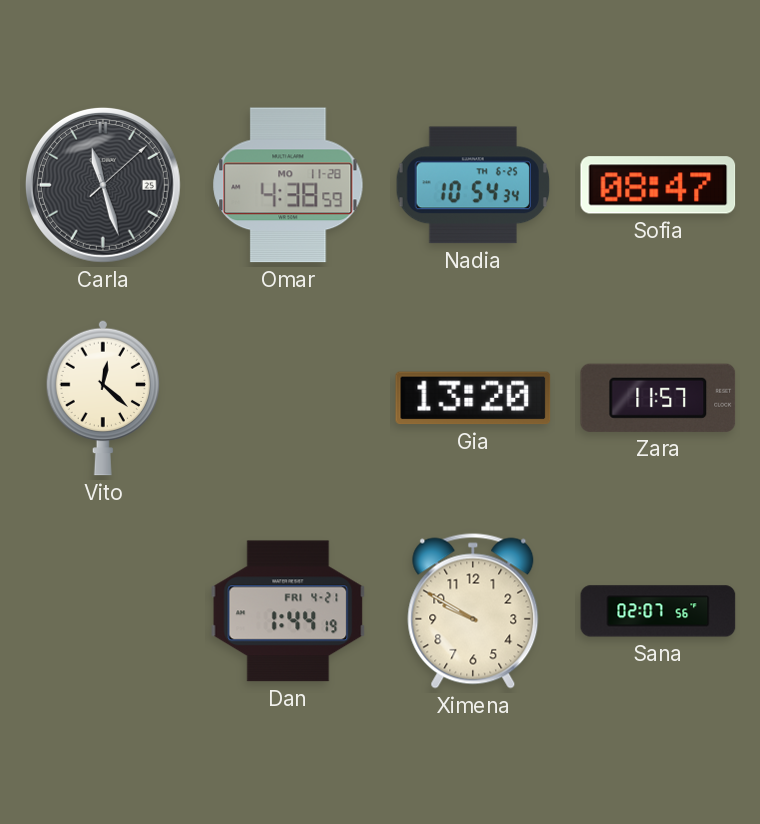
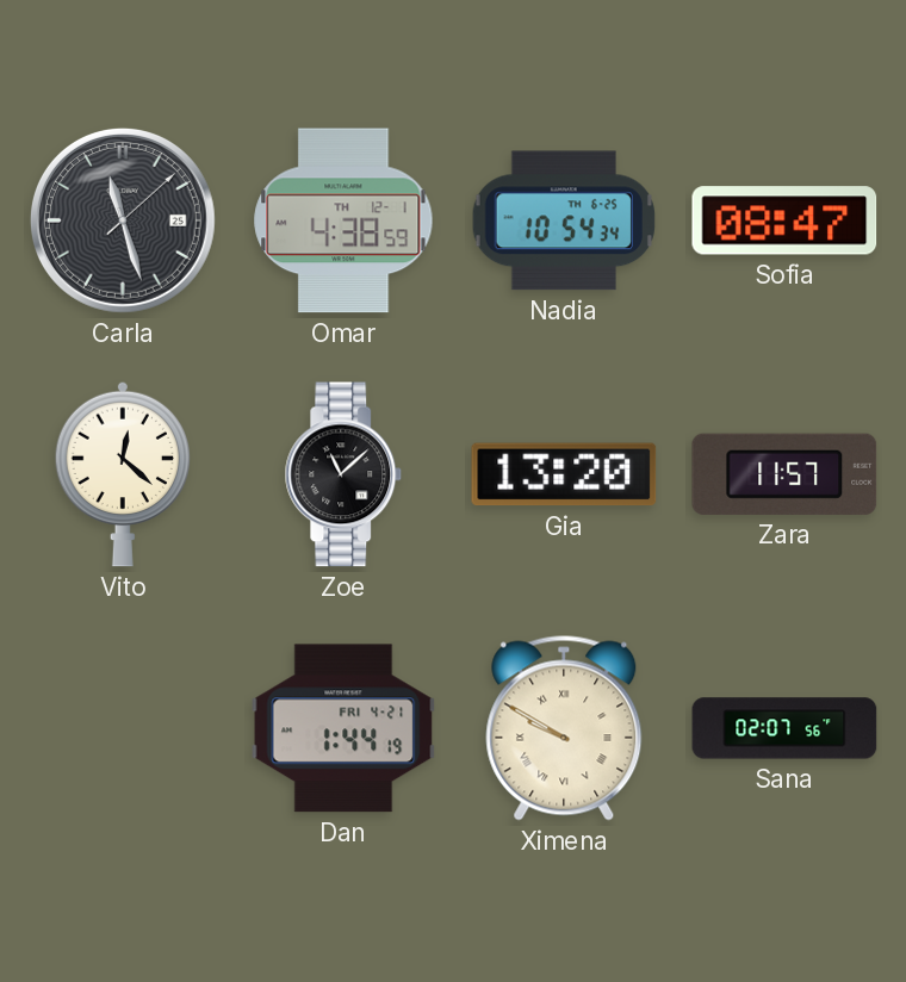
Omar date: MO 11-28 -> TH 12-1
Zoe: none -> 11:08
Ximena numerals: Arabic -> Roman
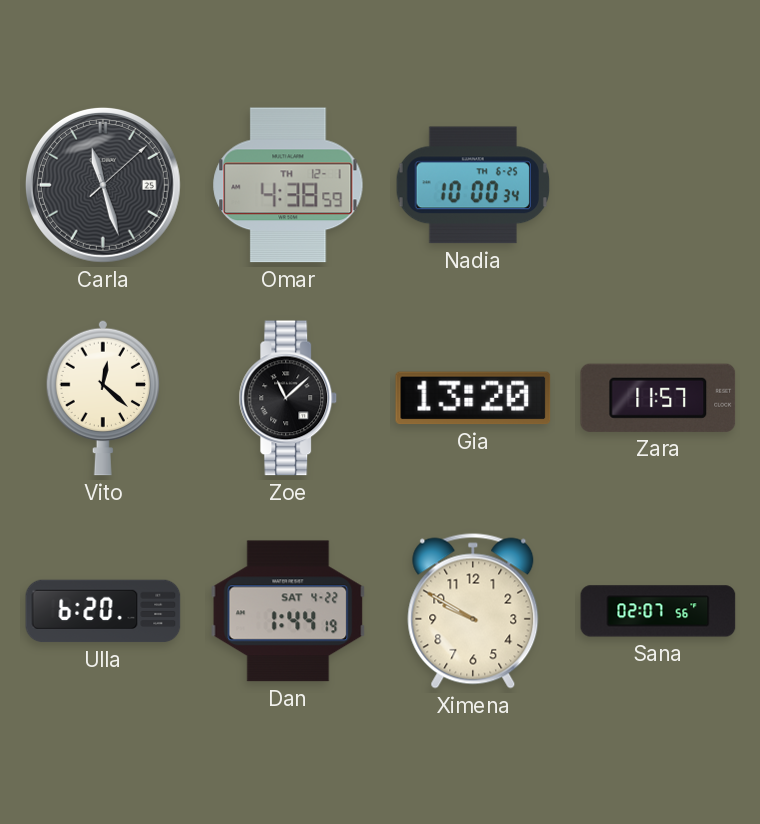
Nadia: 10:54 -> 10:00
Sofia: 08:47 -> none
Ulla: none -> 6:20
Dan date: FRI 4-21 -> SAT 4-22
Ximena numerals: Roman -> Arabic
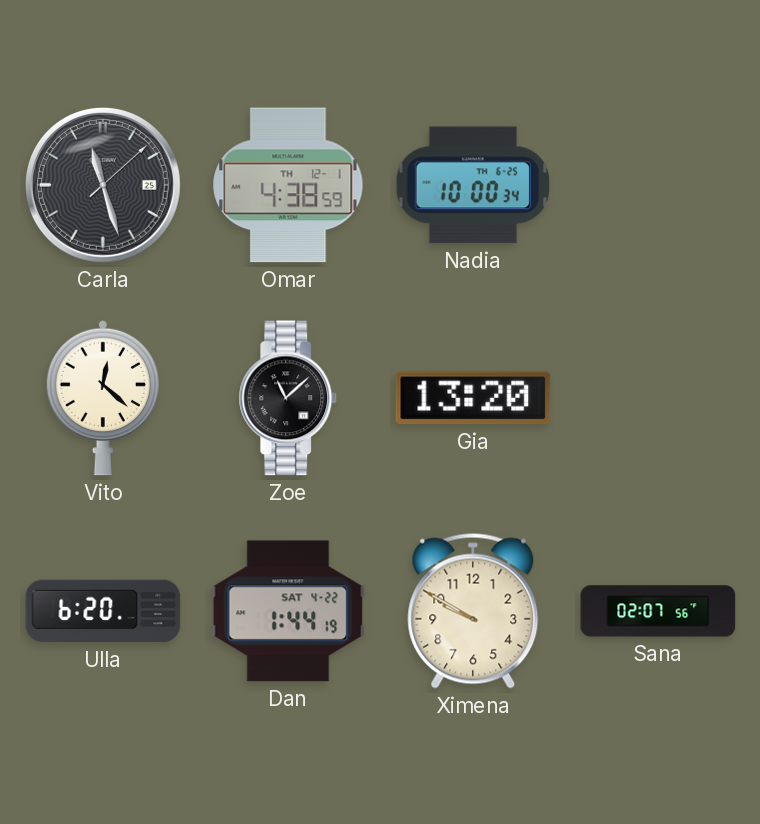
Zara: 11:57 -> none
